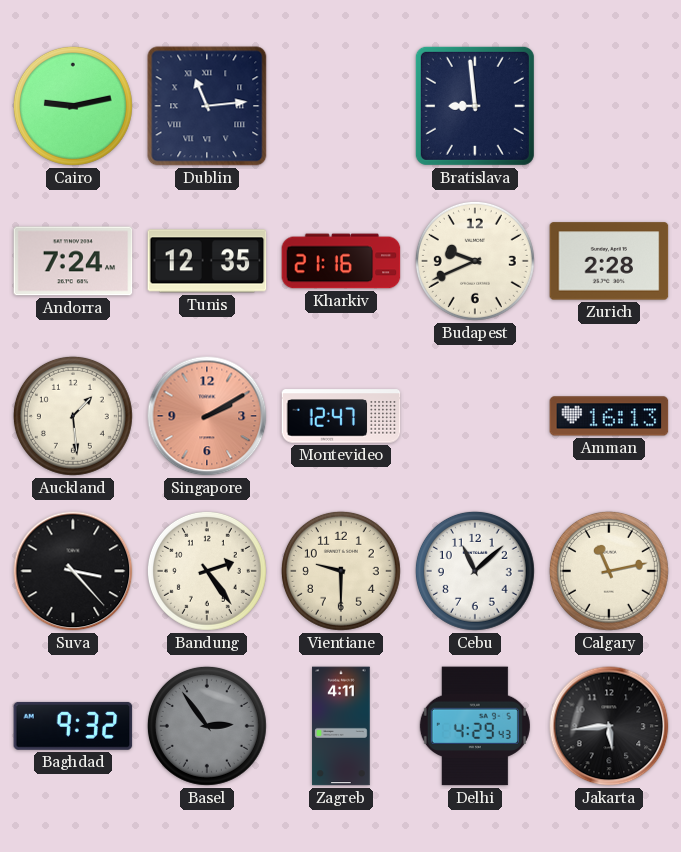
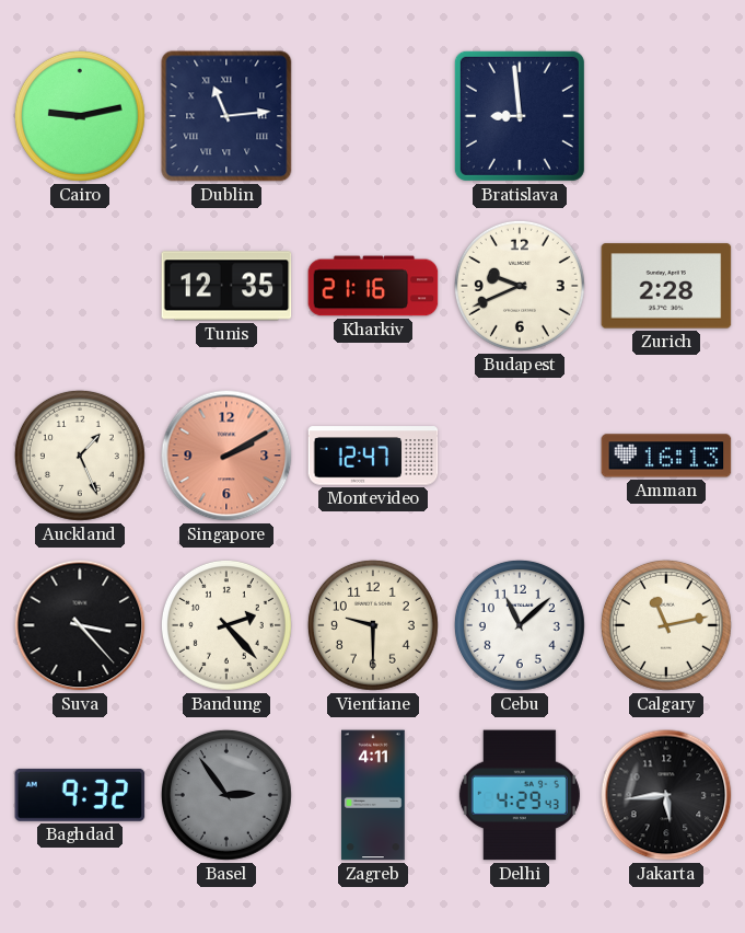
Andorra: 7:24 -> none
Auckland: 1:29 -> 1:26
Bandung: 2:24 -> 2:23
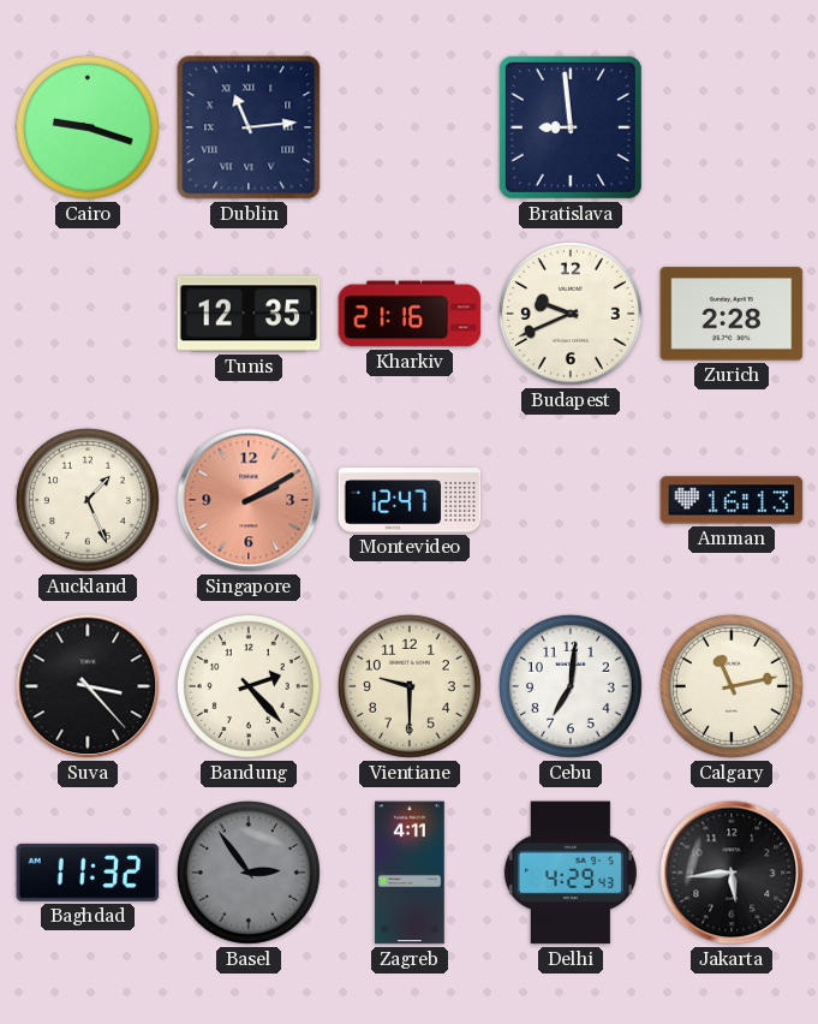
Cairo: 9:13 -> 9:18
Cebu: 11:08 -> 7:01
Baghdad: 9:32 -> 11:32
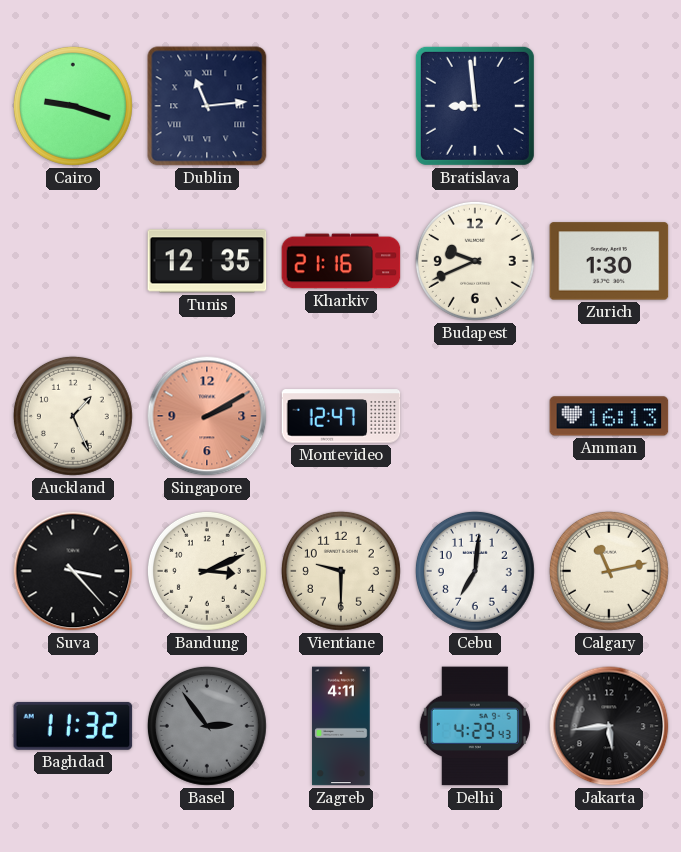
Zurich: 2:28 -> 1:30
Bandung: 2:23 -> 3:11
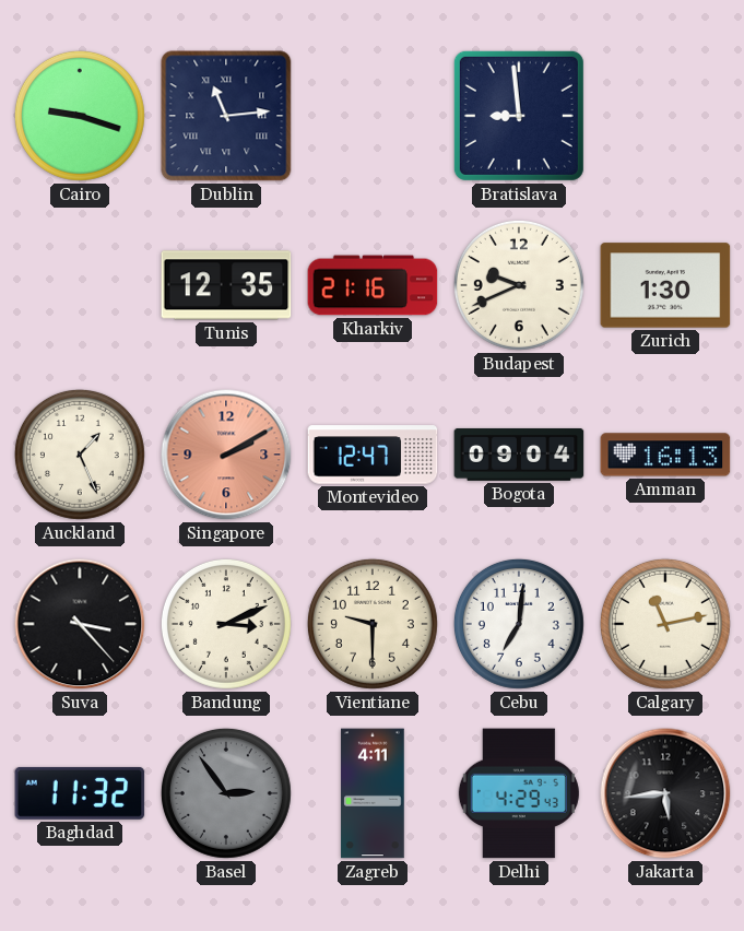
Bogota: none -> 09:04
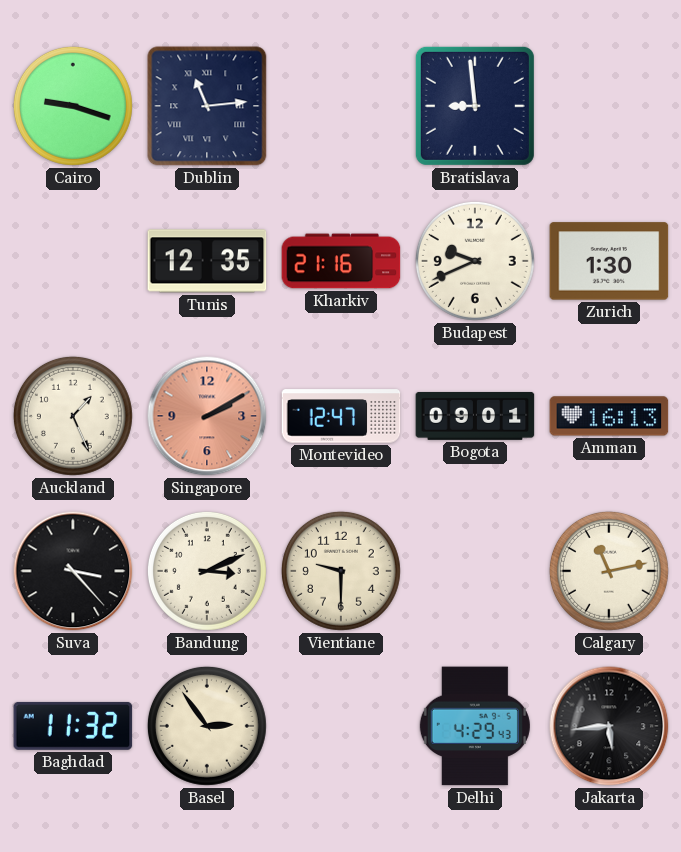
Bogota: 09:04 -> 09:01
Cebu: 7:01 -> none
Basel dial: grey -> cream
Zagreb: 4:11 -> none
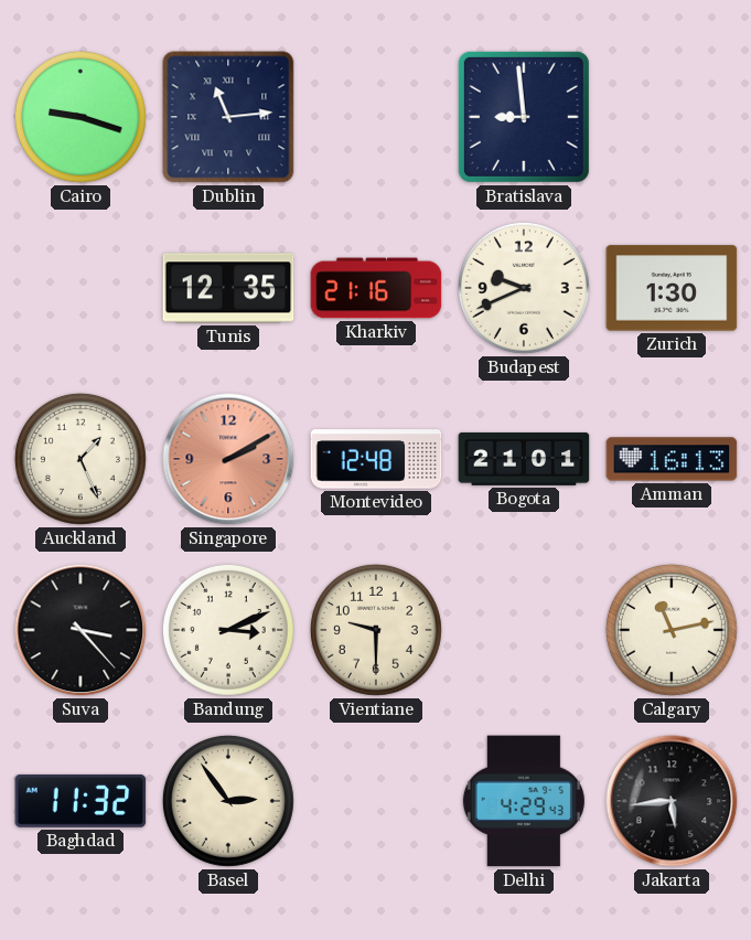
Montevideo: 12:47 -> 12:48
Bogota: 09:01 -> 21:01
